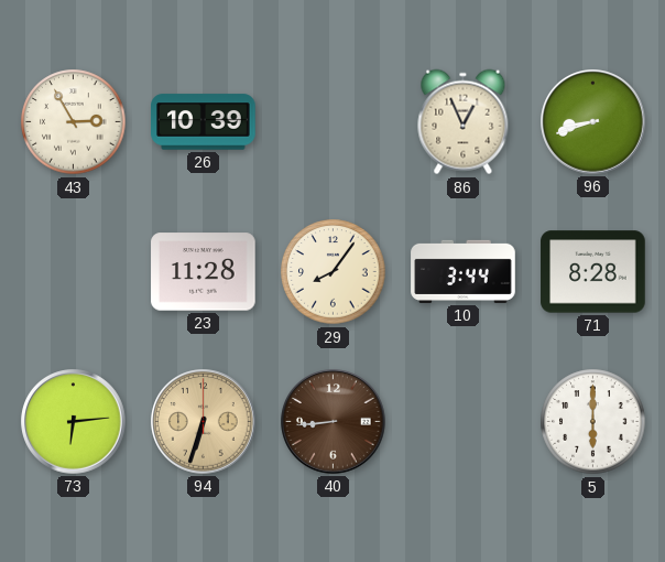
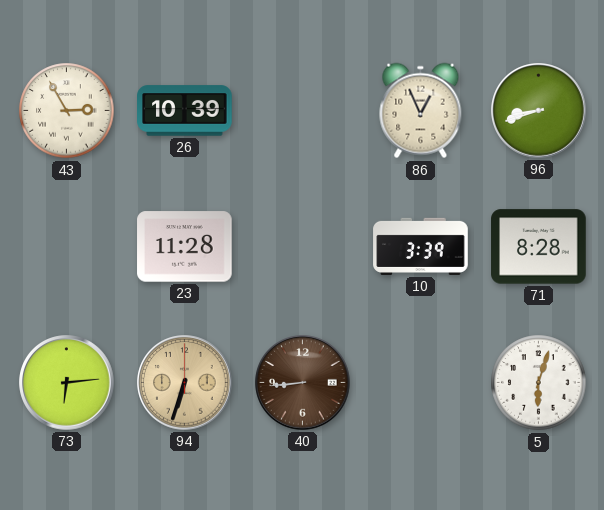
29: 8:06 -> none
10: 3:44 -> 3:39
5: 6:00 -> 6:03
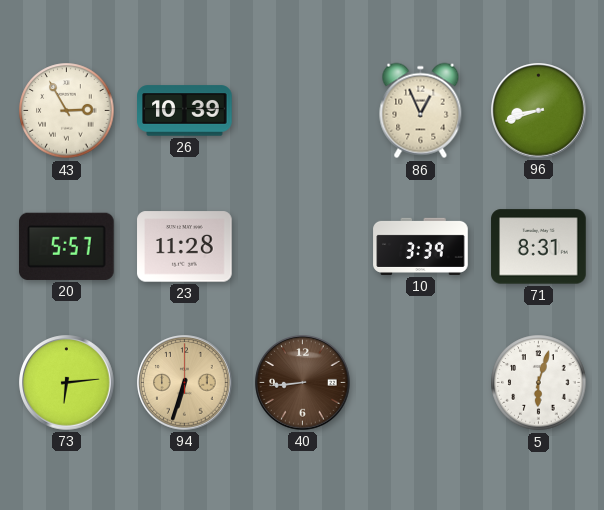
20: none -> 5:57
71: 8:28 -> 8:31
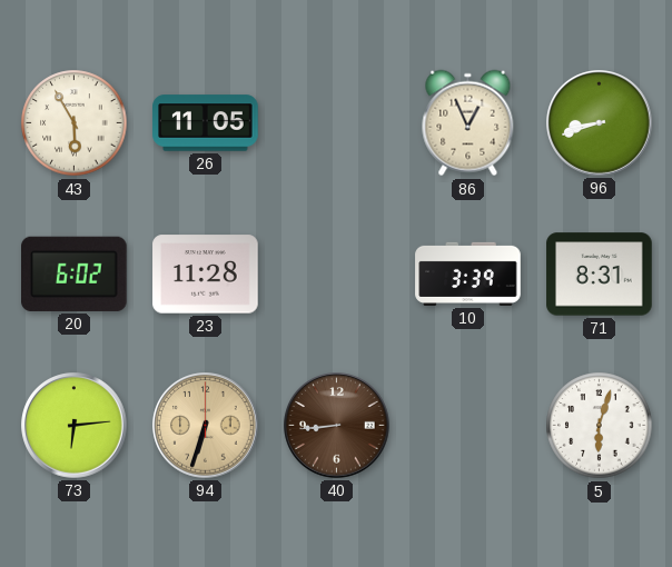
43: 2:55 -> 5:55
26: 10:39 -> 11:05
20: 5:57 -> 6:02
